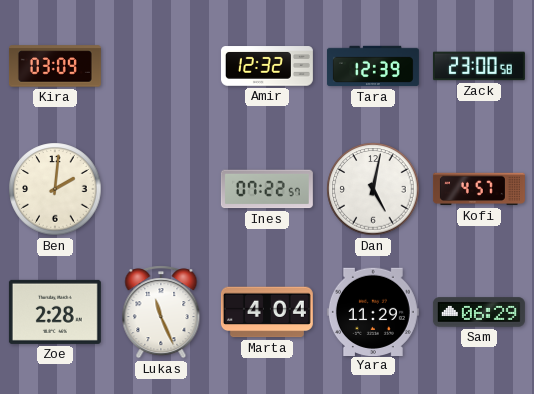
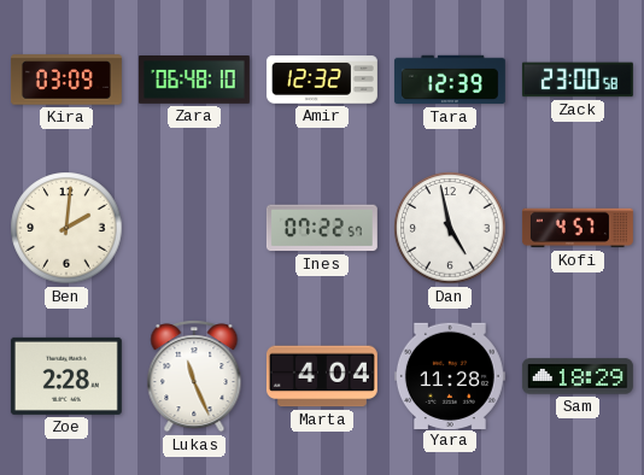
Zara: none -> 06:48
Dan: 5:02 -> 4:58
Yara: 11:29 -> 11:28
Sam: 06:29 -> 18:29
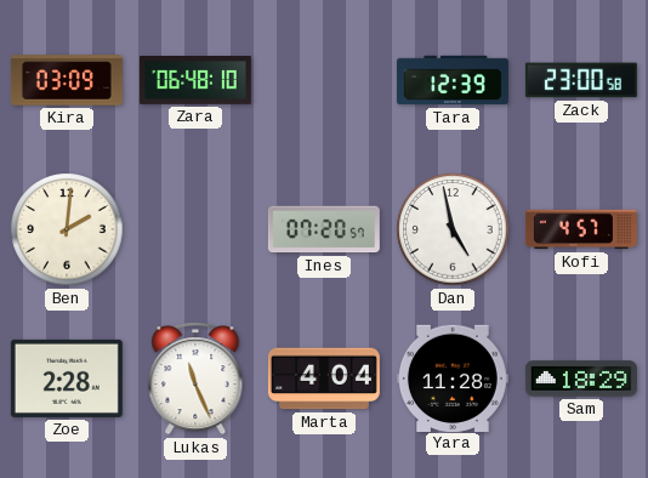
Amir: 12:32 -> none
Ines: 07:22 -> 07:20
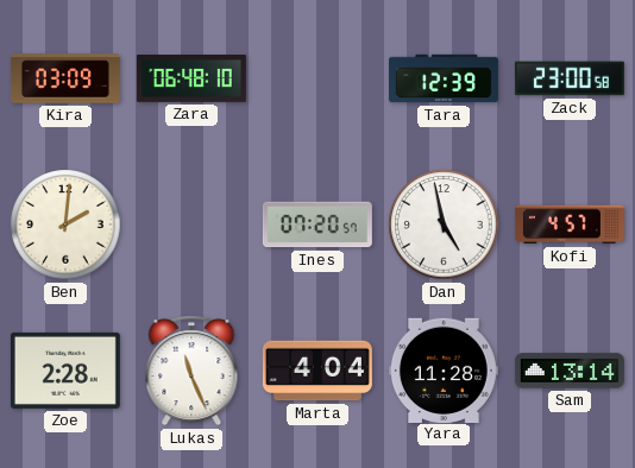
Sam: 18:29 -> 13:14
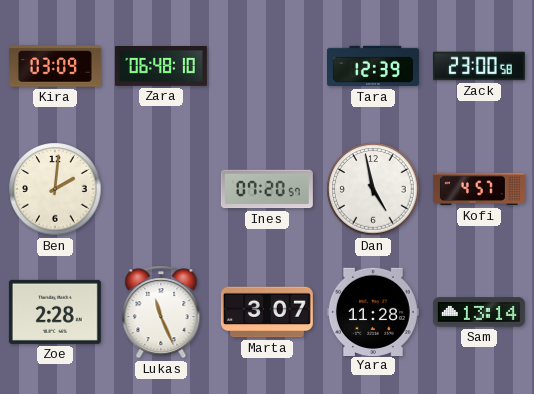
Marta: 4:04 -> 3:07
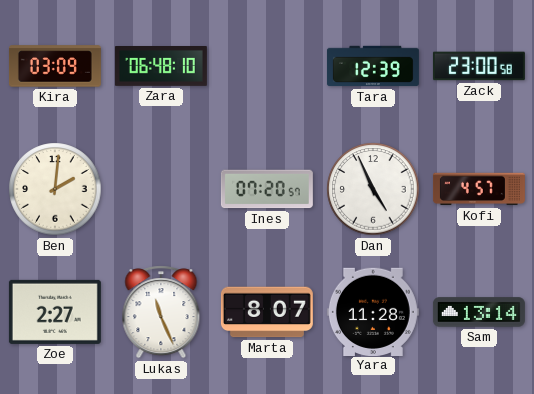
Dan: 4:58 -> 4:56
Zoe: 2:28 -> 2:27
Marta: 3:07 -> 8:07
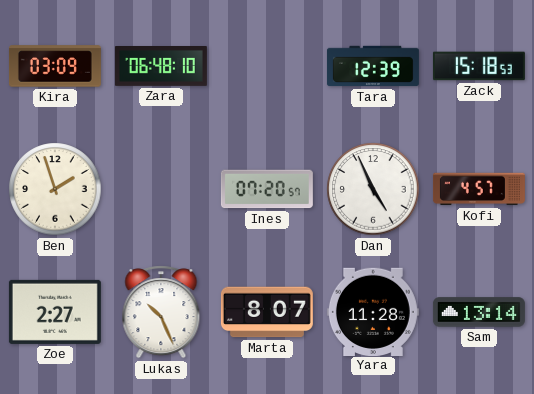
Zack: 23:00 -> 15:18
Ben: 2:01 -> 1:57
Lukas: 11:26 -> 10:26
